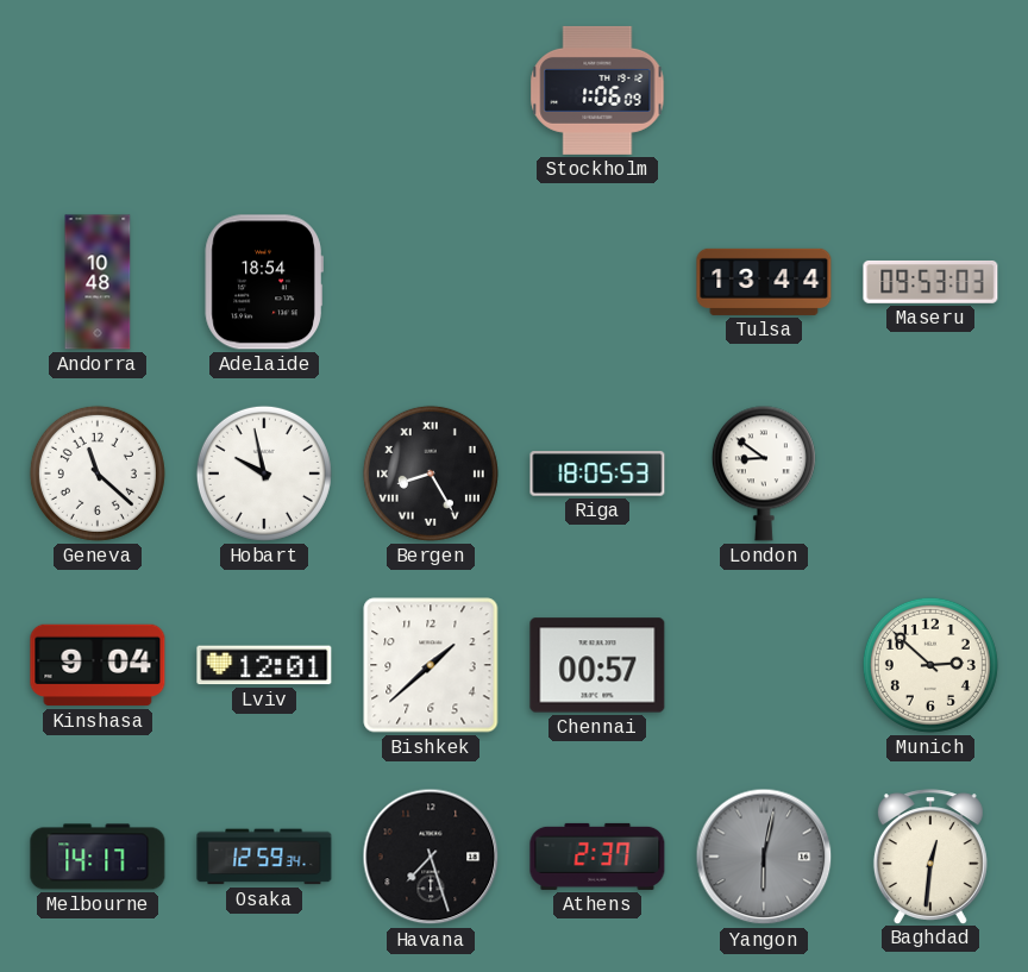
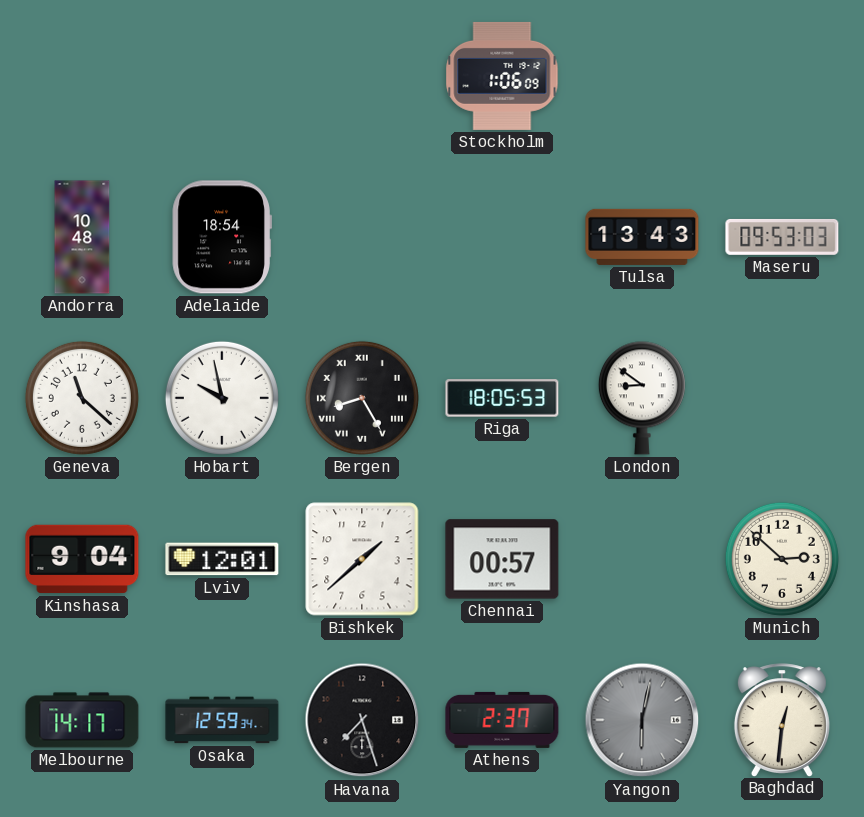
Tulsa: 13:44 -> 13:43
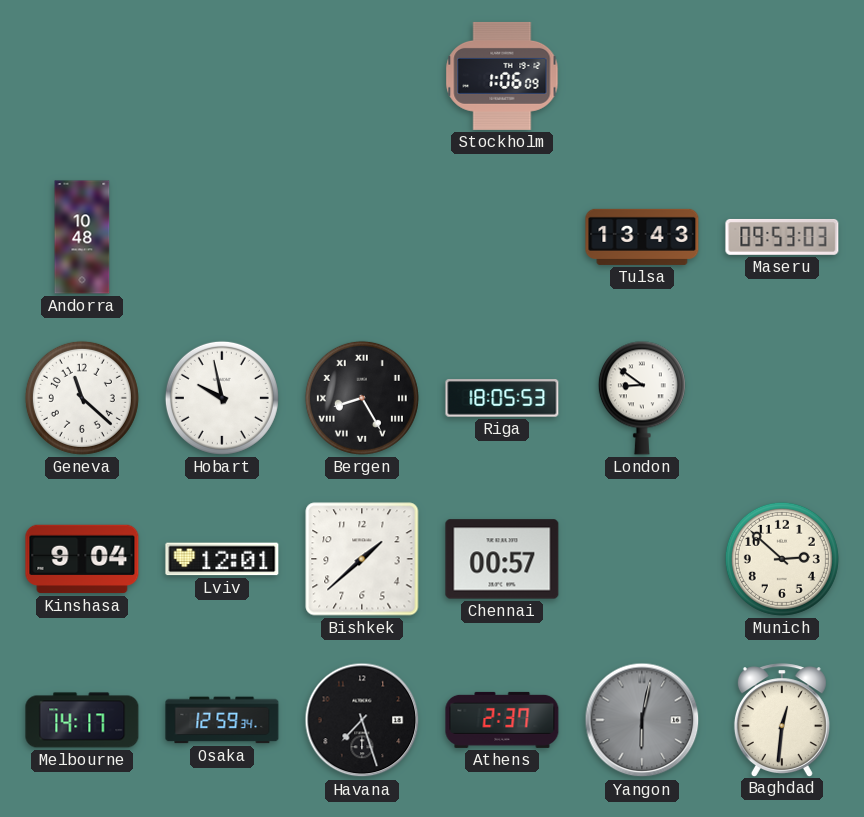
Adelaide: 18:54 -> none
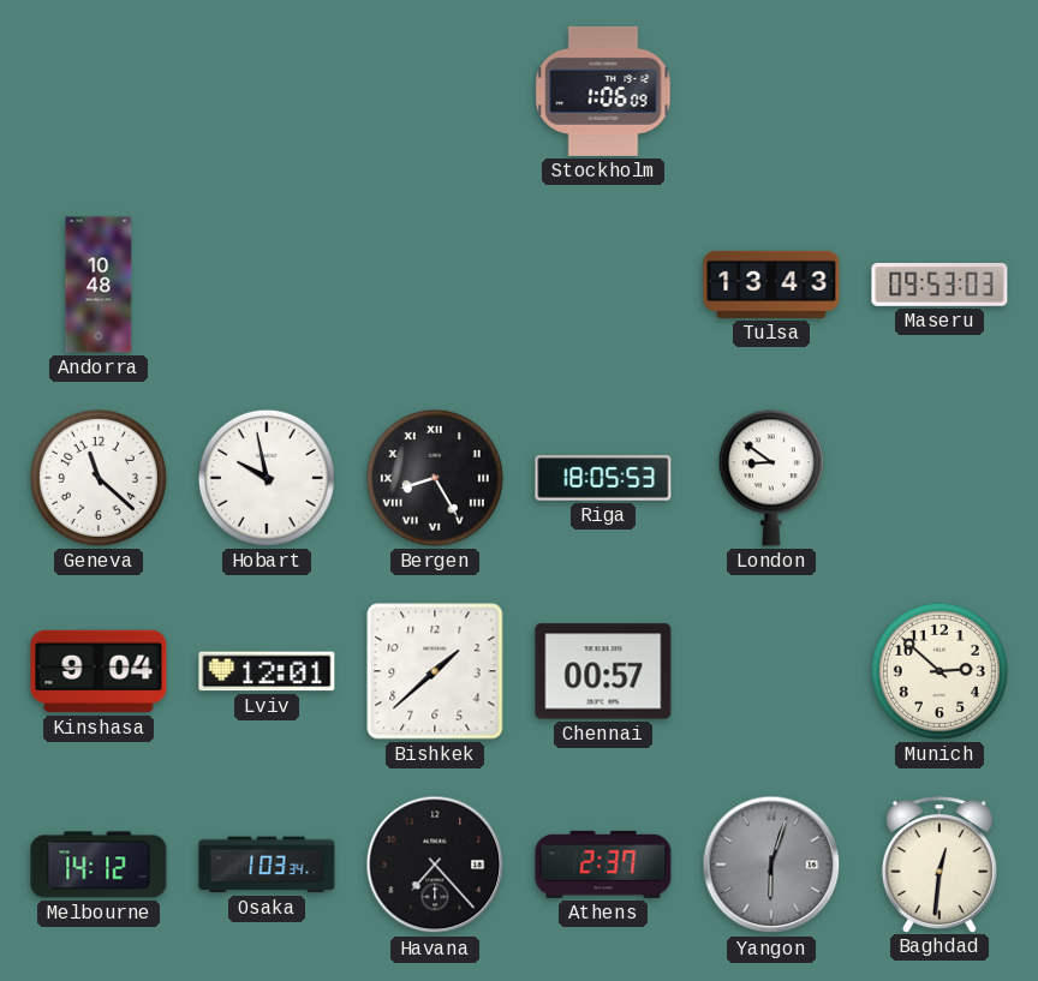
Melbourne: 14:17 -> 14:12
Osaka: 12:59 -> 1:03
Havana: 7:27 -> 7:23
Yangon: 6:02 -> 6:03
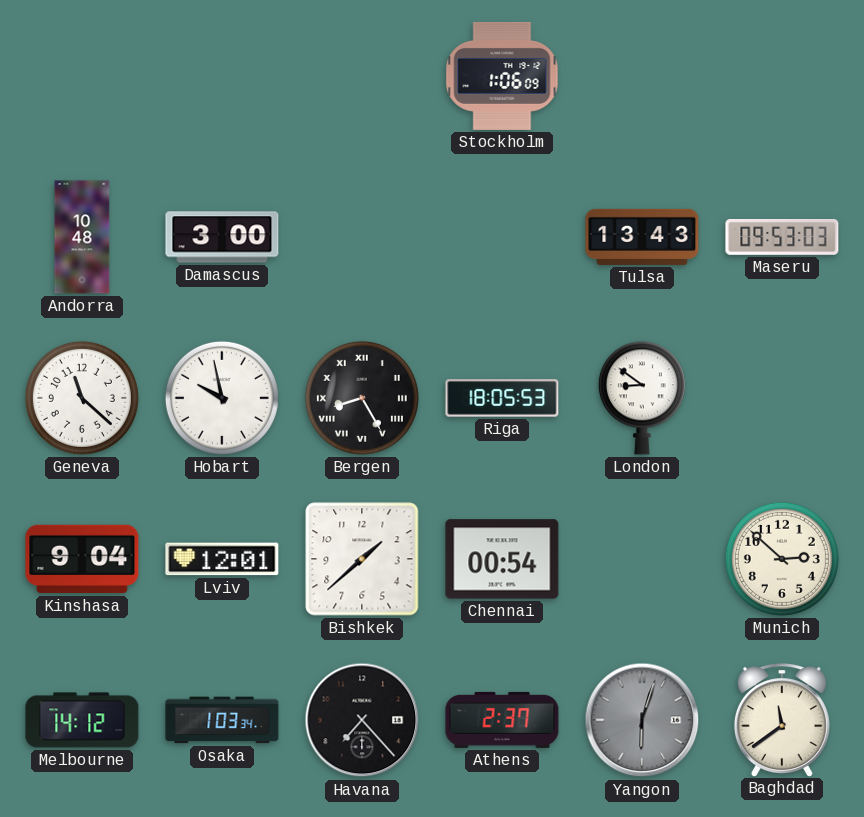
Damascus: none -> 3:00
Chennai: 00:57 -> 00:54
Baghdad: 12:31 -> 11:39
